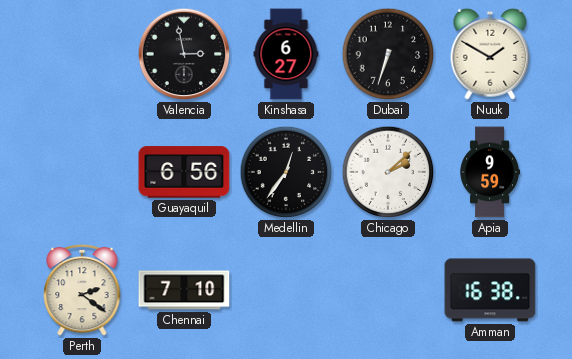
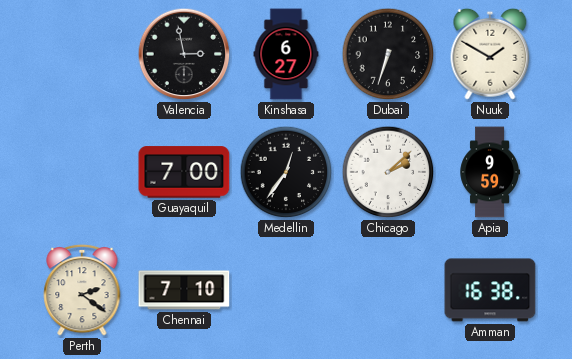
Guayaquil: 6:56 -> 7:00
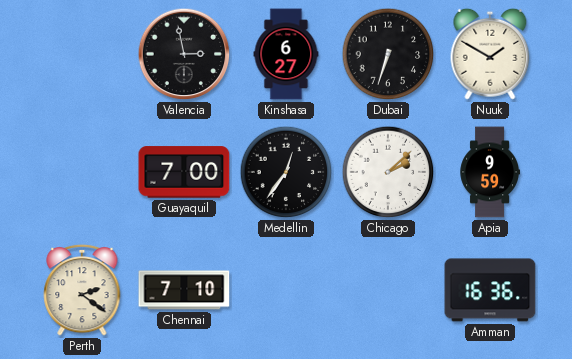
Amman: 16:38 -> 16:36
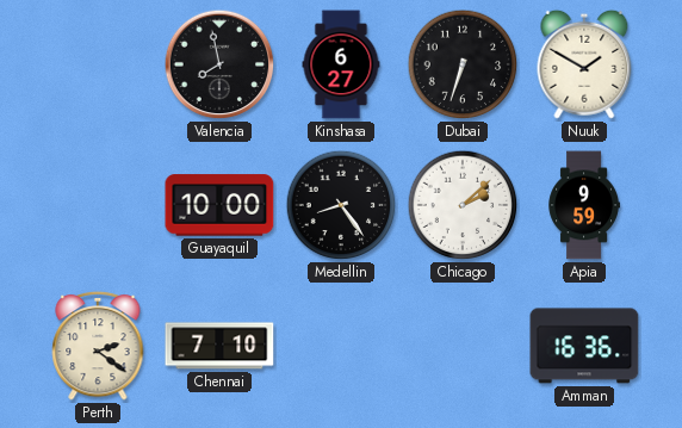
Valencia: 2:58 -> 7:58
Guayaquil: 7:00 -> 10:00
Medellin: 12:36 -> 8:24
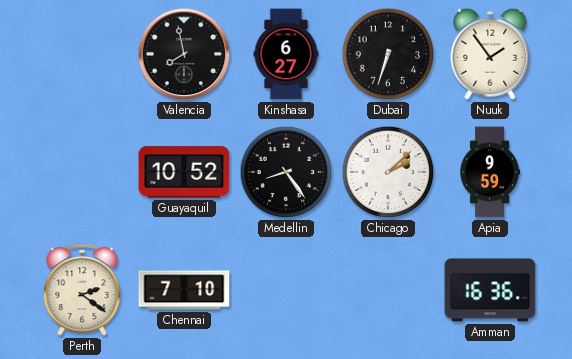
Nuuk: 1:50 -> 1:54
Guayaquil: 10:00 -> 10:52
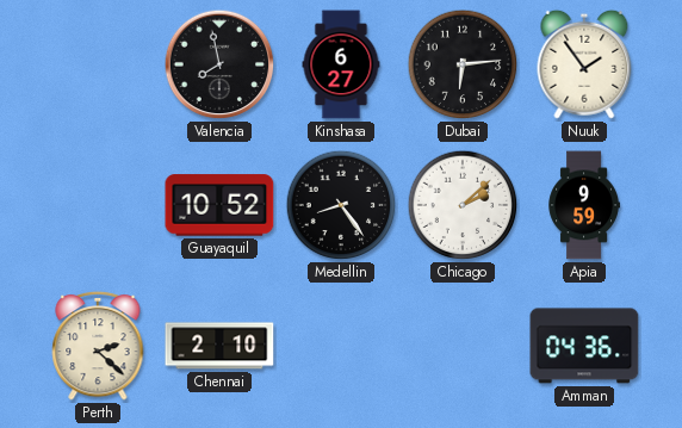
Dubai: 6:33 -> 6:14
Perth: 2:21 -> 2:22
Chennai: 7:10 -> 2:10
Amman: 16:36 -> 04:36
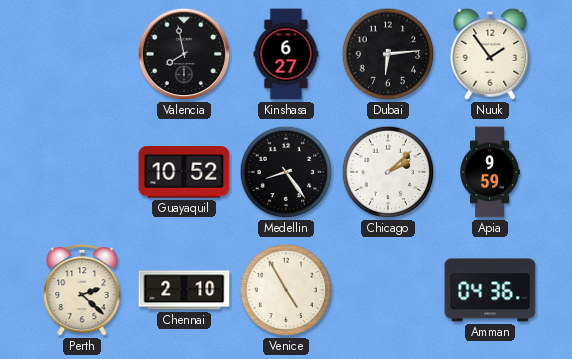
Venice: none -> 4:55
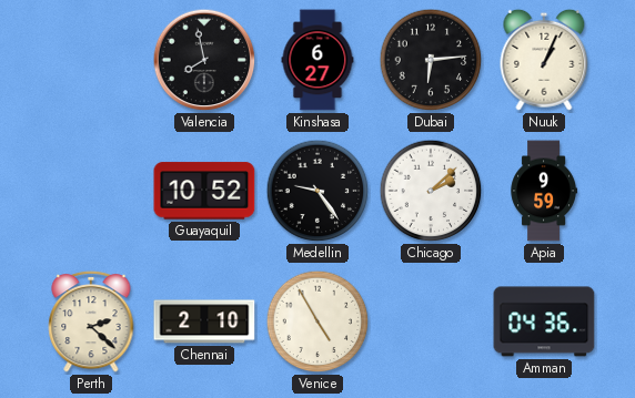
Nuuk: 1:54 -> 1:04
Medellin: 8:24 -> 9:24
